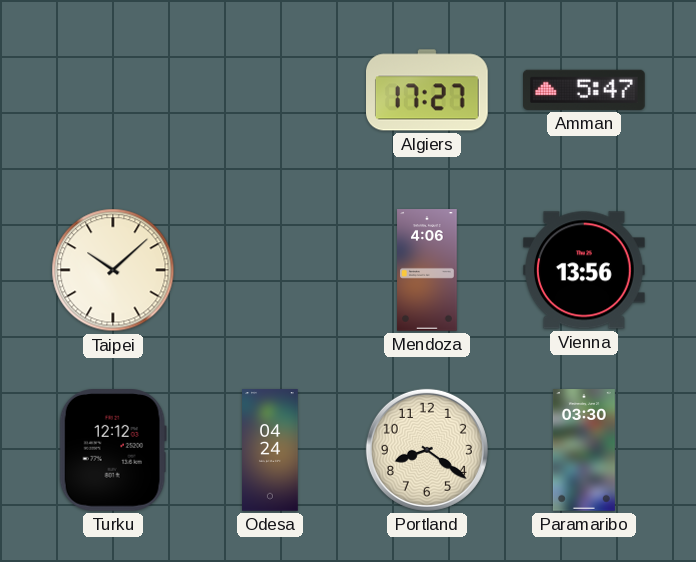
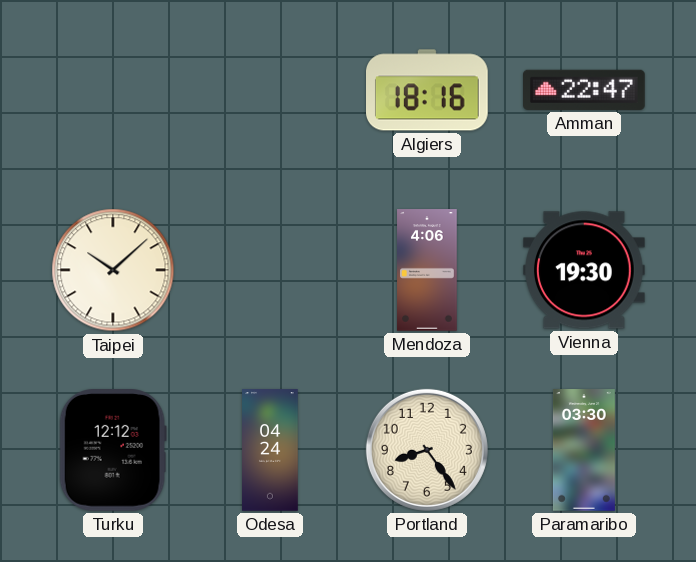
Algiers: 17:27 -> 18:16
Amman: 5:47 -> 22:47
Vienna: 13:56 -> 19:30
Portland: 8:21 -> 8:24
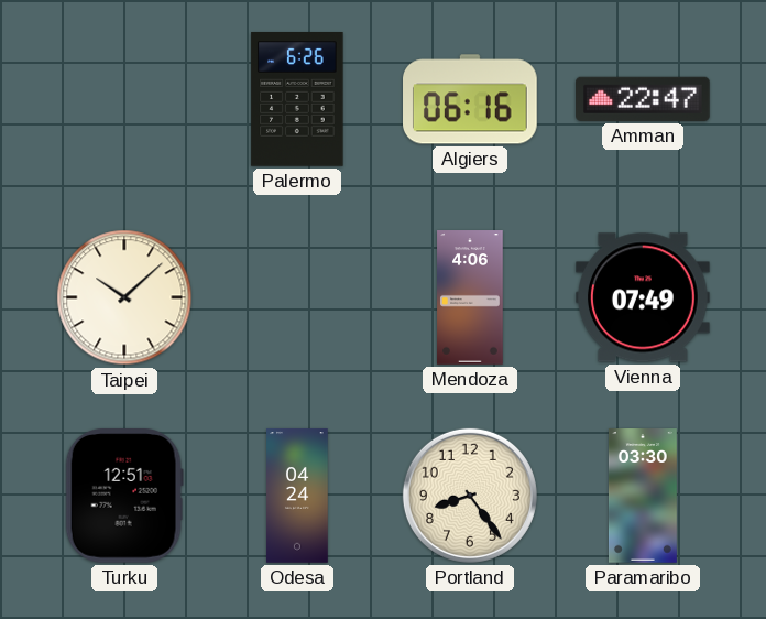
Palermo: none -> 6:26
Algiers: 18:16 -> 06:16
Vienna: 19:30 -> 07:49
Turku: 12:12 -> 12:51
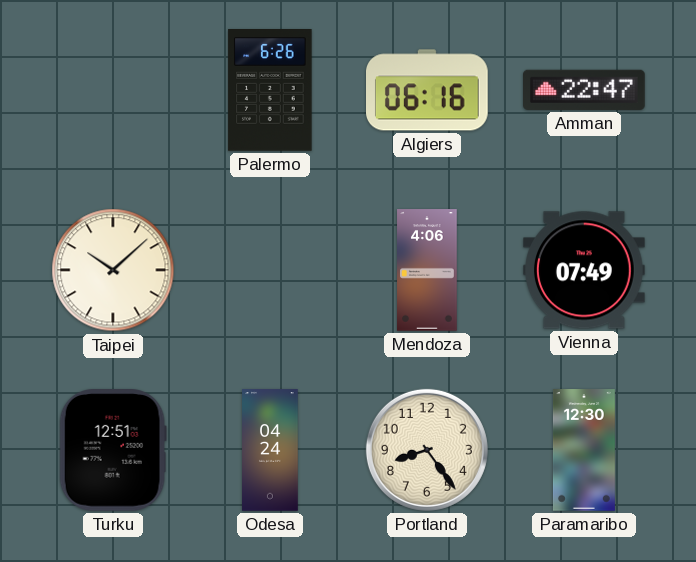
Paramaribo: 03:30 -> 12:30
